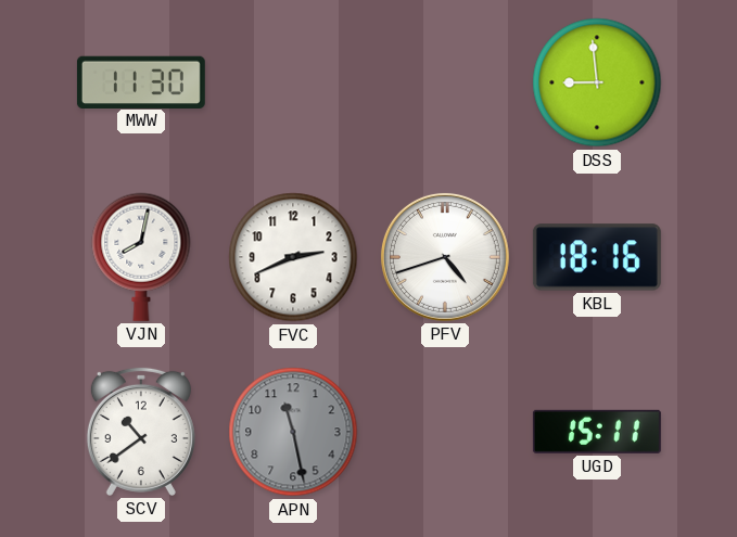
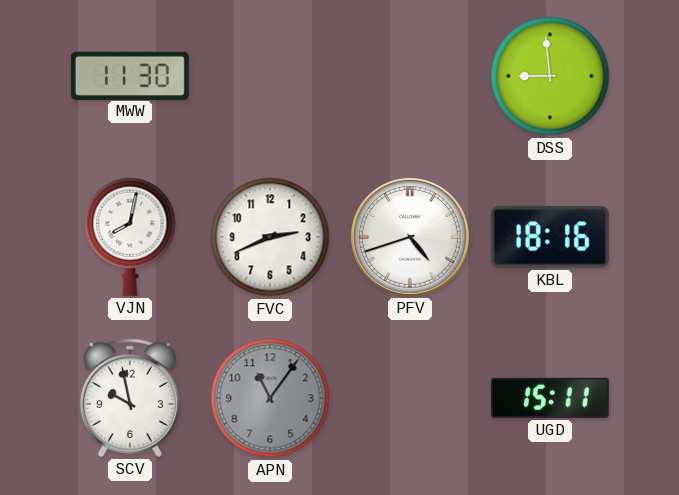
SCV: 10:39 -> 9:58
APN: 11:28 -> 11:06
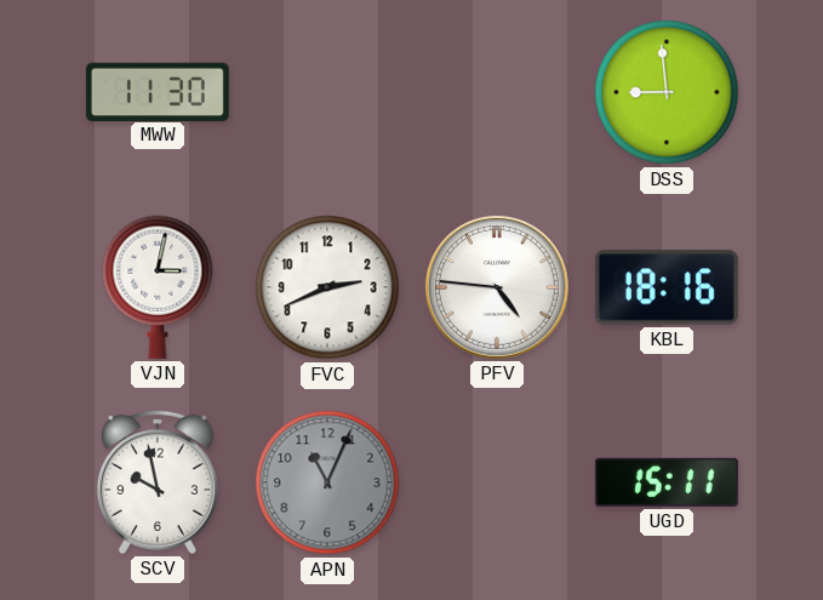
VJN: 8:02 -> 3:02
PFV: 4:42 -> 4:46
APN: 11:06 -> 11:04
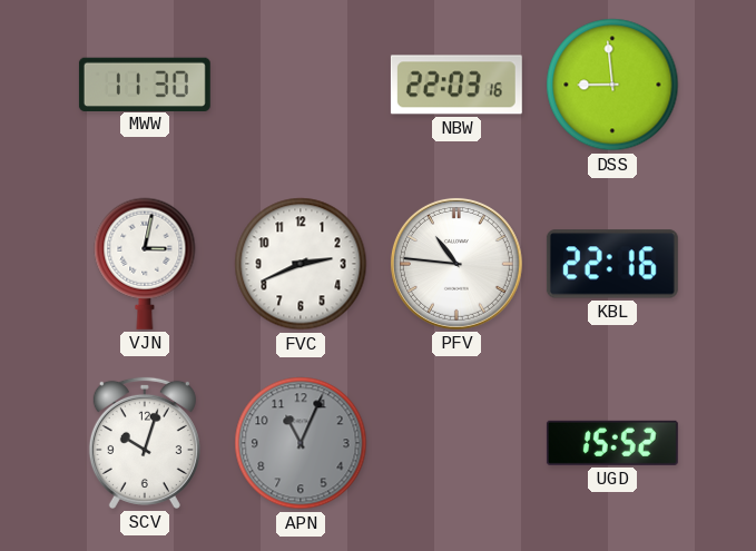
NBW: none -> 22:03
PFV: 4:46 -> 10:46
KBL: 18:16 -> 22:16
SCV: 9:58 -> 10:03
UGD: 15:11 -> 15:52
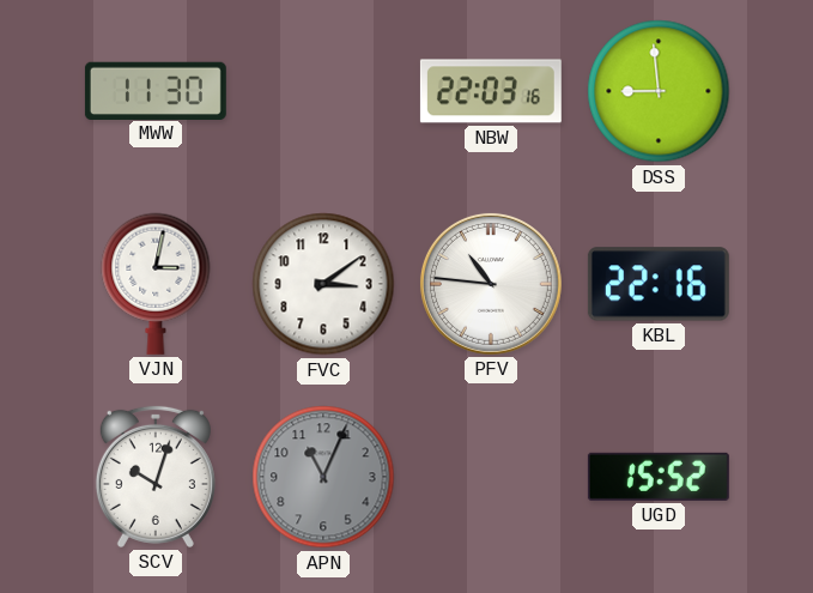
FVC: 2:41 -> 3:09
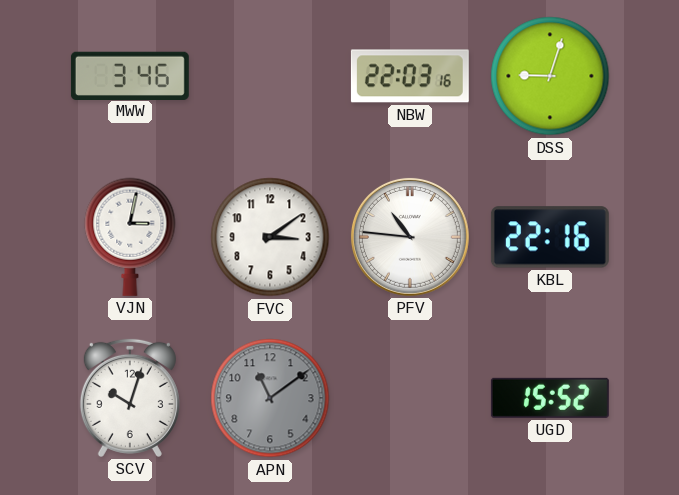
MWW: 11:30 -> 3:46
DSS: 8:59 -> 9:03
APN: 11:04 -> 11:09
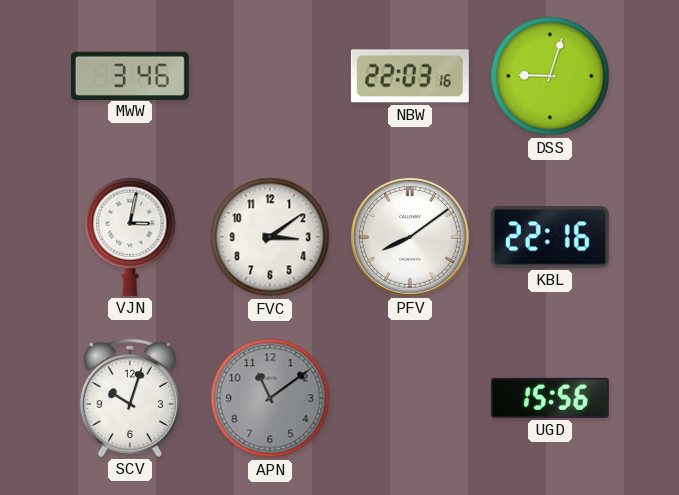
PFV: 10:46 -> 8:09
UGD: 15:52 -> 15:56
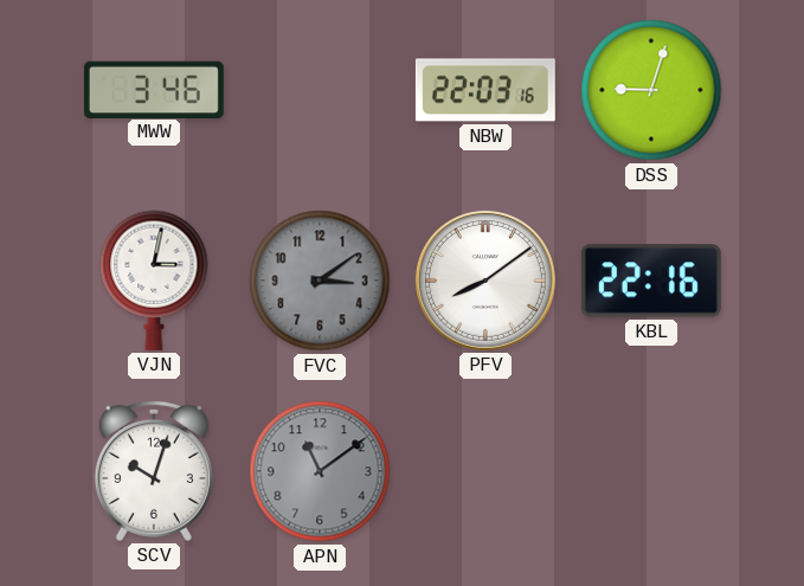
FVC dial: white -> grey
UGD: 15:56 -> none
